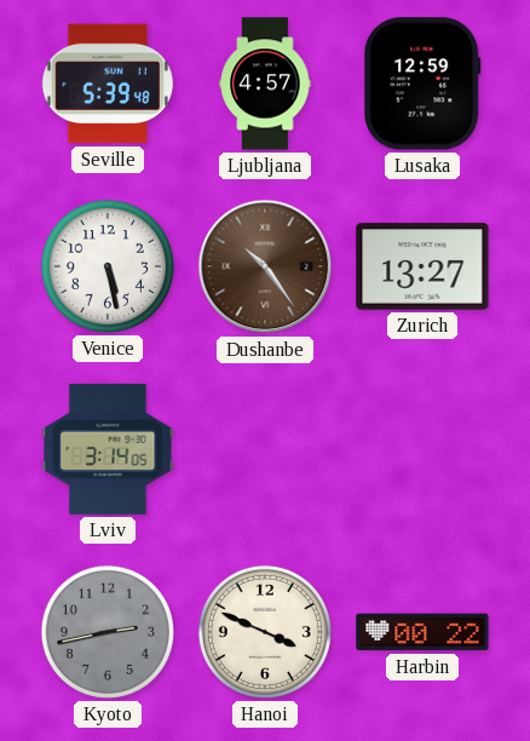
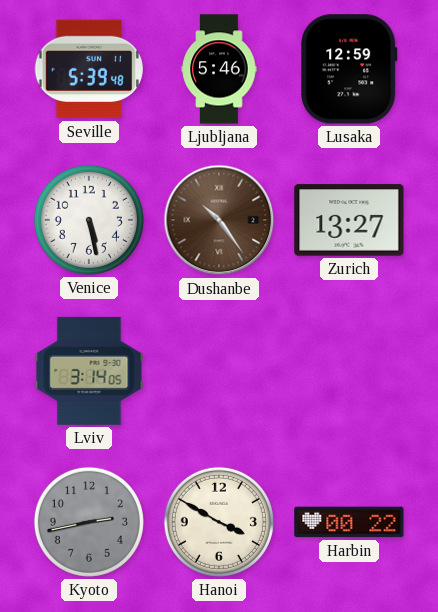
Ljubljana: 4:57 -> 5:46
Hanoi: 3:49 -> 3:50
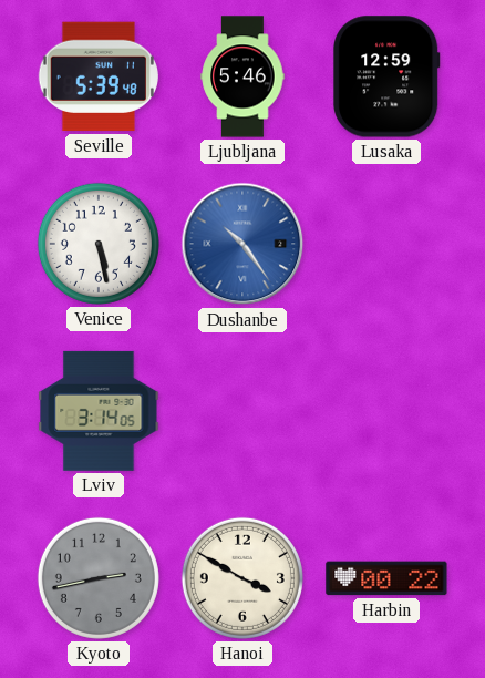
Dushanbe dial: brown -> blue
Zurich: 13:27 -> none
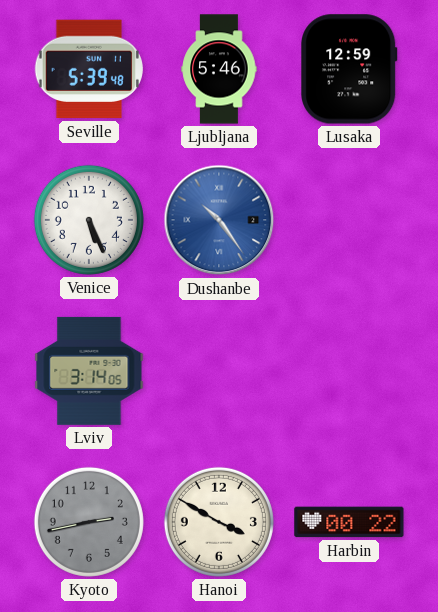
Venice: 5:28 -> 5:26
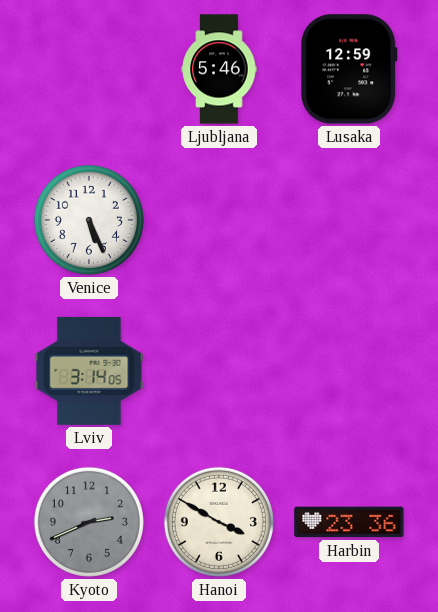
Seville: 5:39 -> none
Dushanbe: 10:24 -> none
Kyoto: 2:43 -> 2:41
Harbin: 00:22 -> 23:36
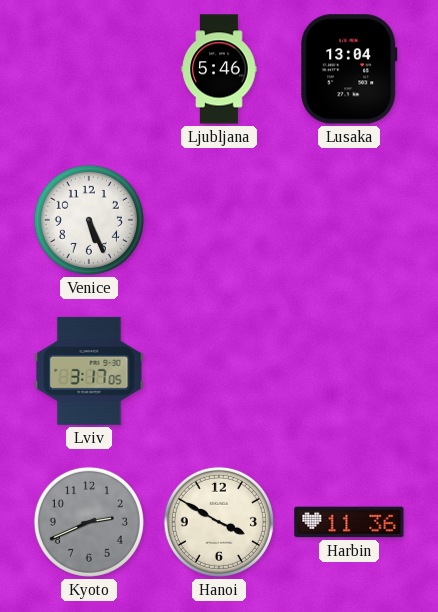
Lusaka: 12:59 -> 13:04
Lviv: 3:14 -> 3:17
Harbin: 23:36 -> 11:36
